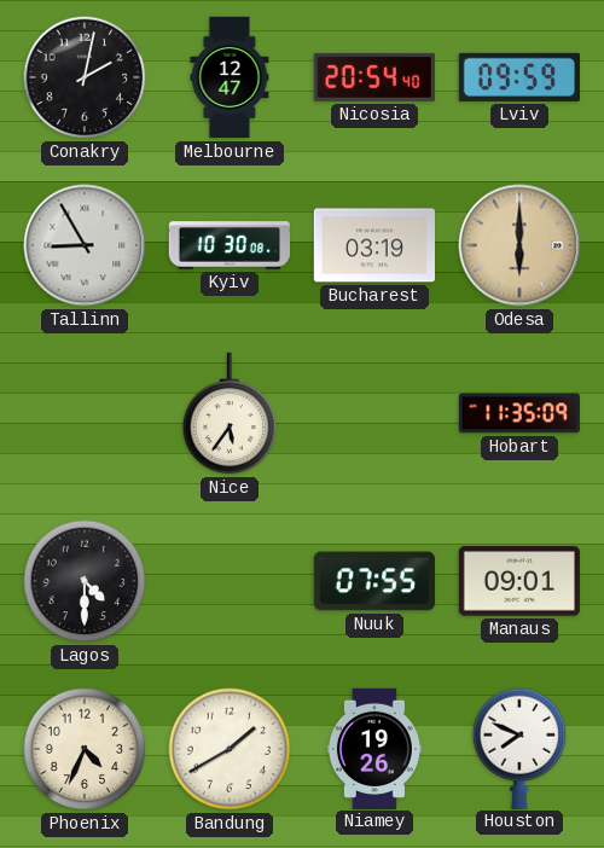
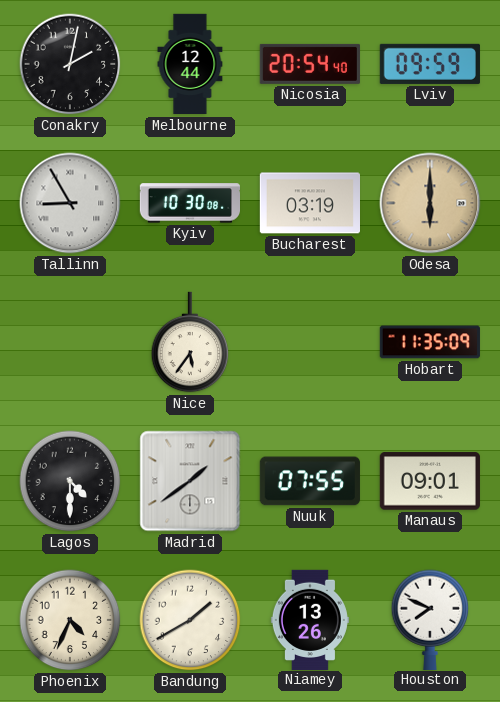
Melbourne: 12:47 -> 12:44
Madrid: none -> 1:39
Niamey: 19:26 -> 13:26
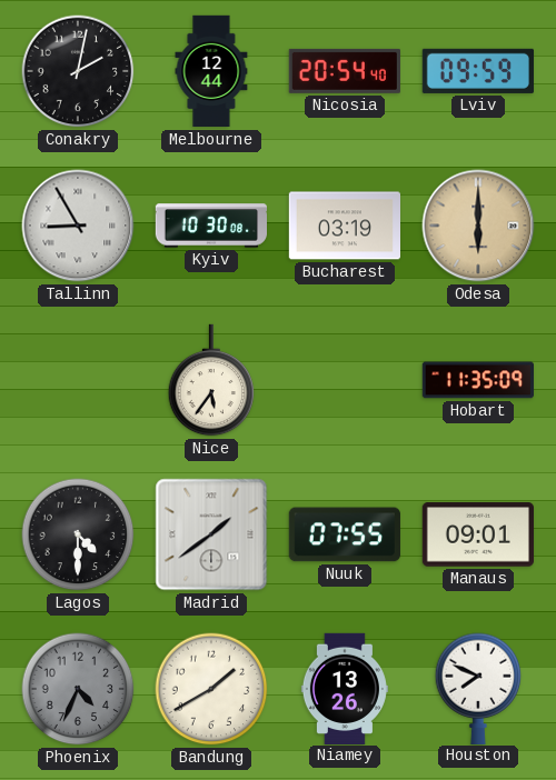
Phoenix dial: cream -> grey
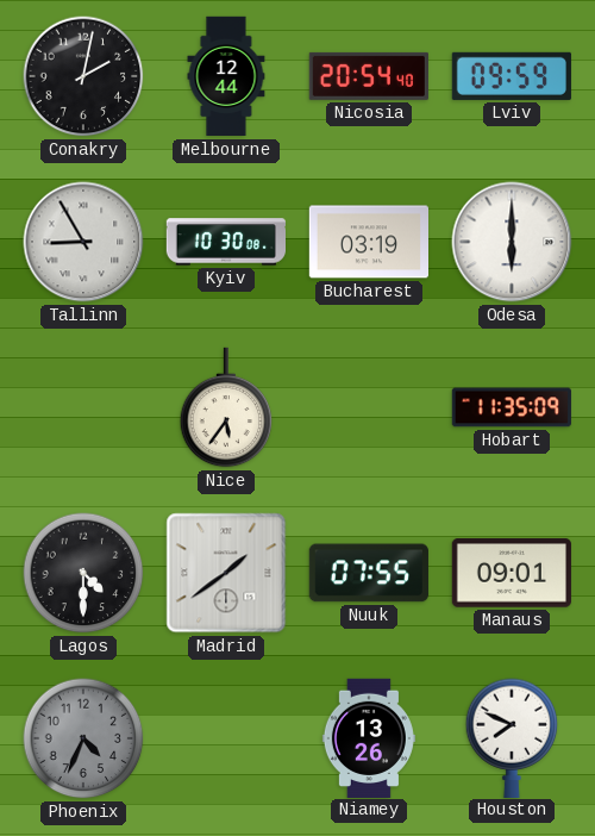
Odesa dial: champagne -> white
Bandung: 1:40 -> none
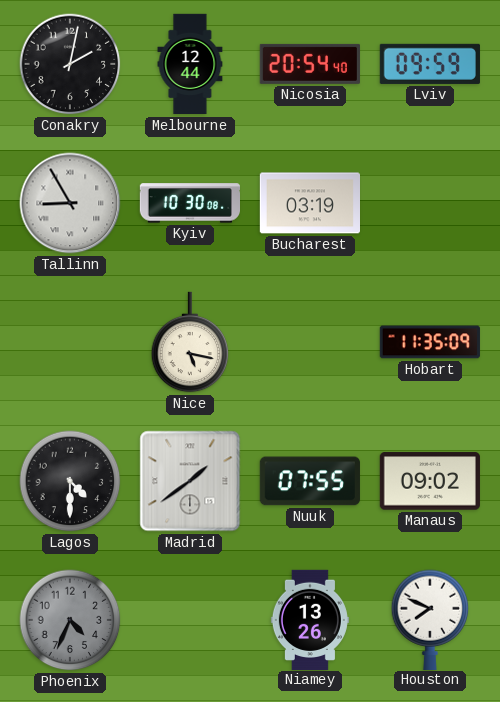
Odesa: 6:00 -> none
Nice: 5:36 -> 5:17
Manaus: 09:01 -> 09:02
